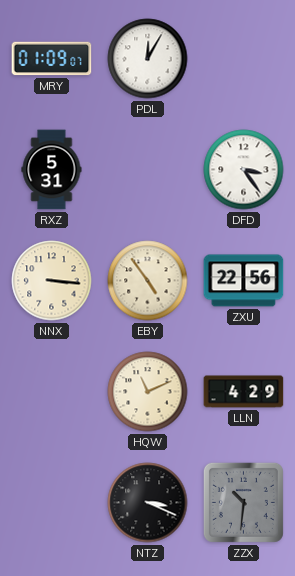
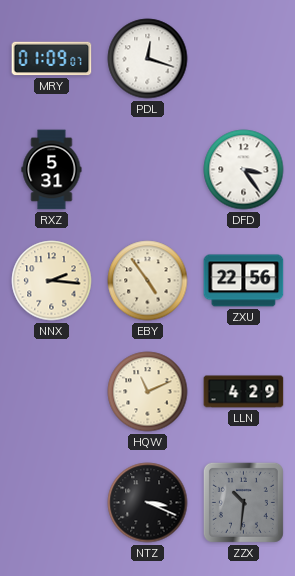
PDL: 12:05 -> 12:18
NNX: 3:16 -> 2:16
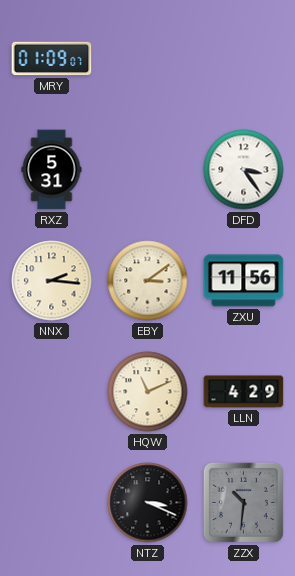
PDL: 12:18 -> none
EBY: 4:54 -> 3:09
ZXU: 22:56 -> 11:56
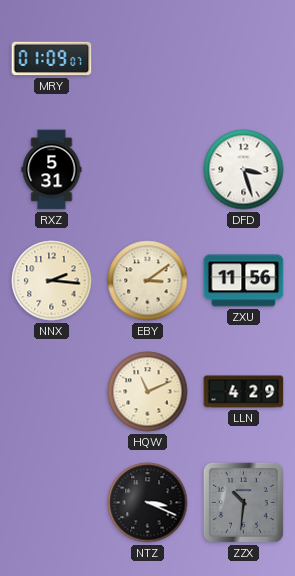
DFD: 3:24 -> 3:27
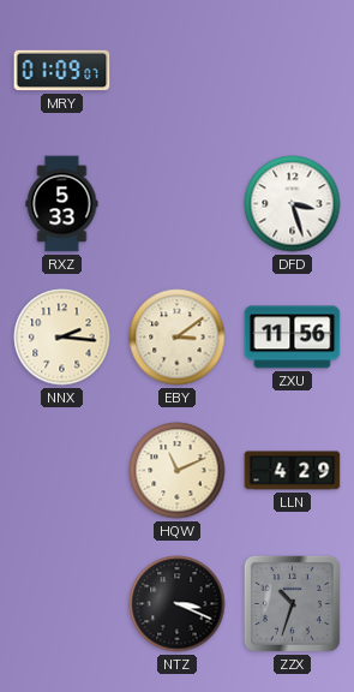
RXZ: 5:31 -> 5:33
ZZX: 10:31 -> 10:33
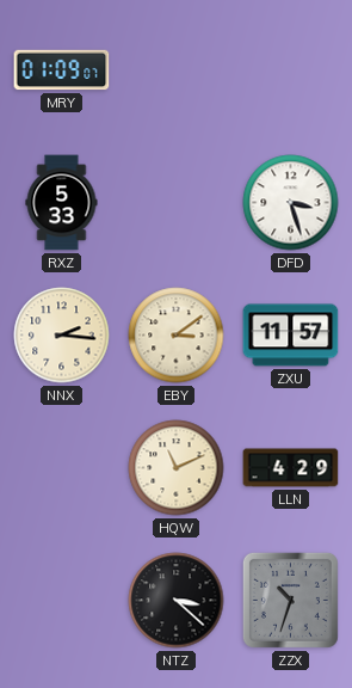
ZXU: 11:56 -> 11:57
NTZ: 3:19 -> 3:22
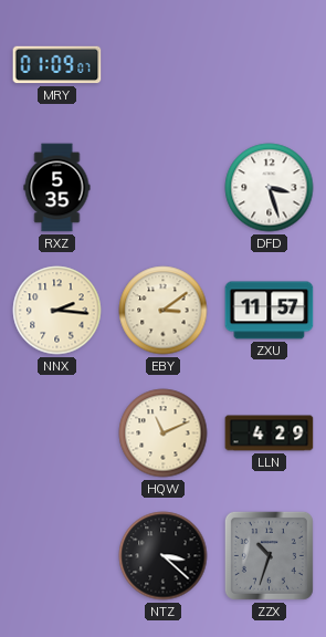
RXZ: 5:33 -> 5:35
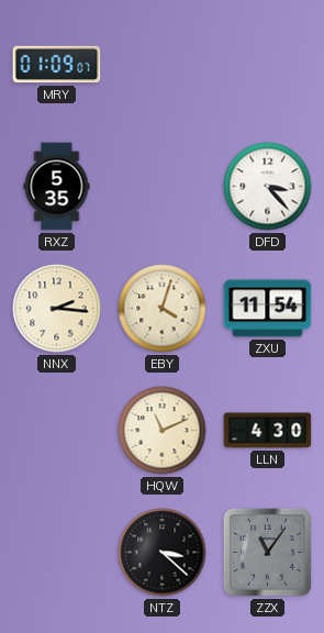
DFD: 3:27 -> 3:23
EBY: 3:09 -> 4:03
ZXU: 11:57 -> 11:54
LLN: 4:29 -> 4:30
ZZX: 10:33 -> 11:06
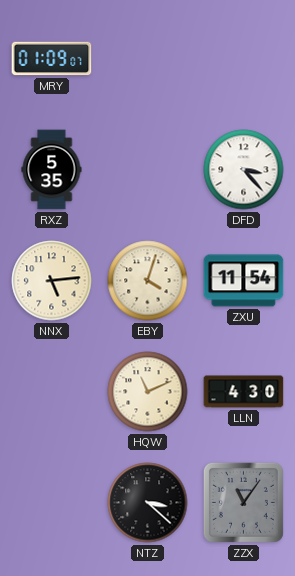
NNX: 2:16 -> 5:14
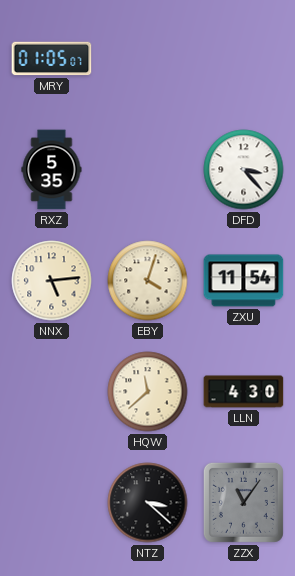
MRY: 01:09 -> 01:05
HQW: 11:11 -> 11:38
